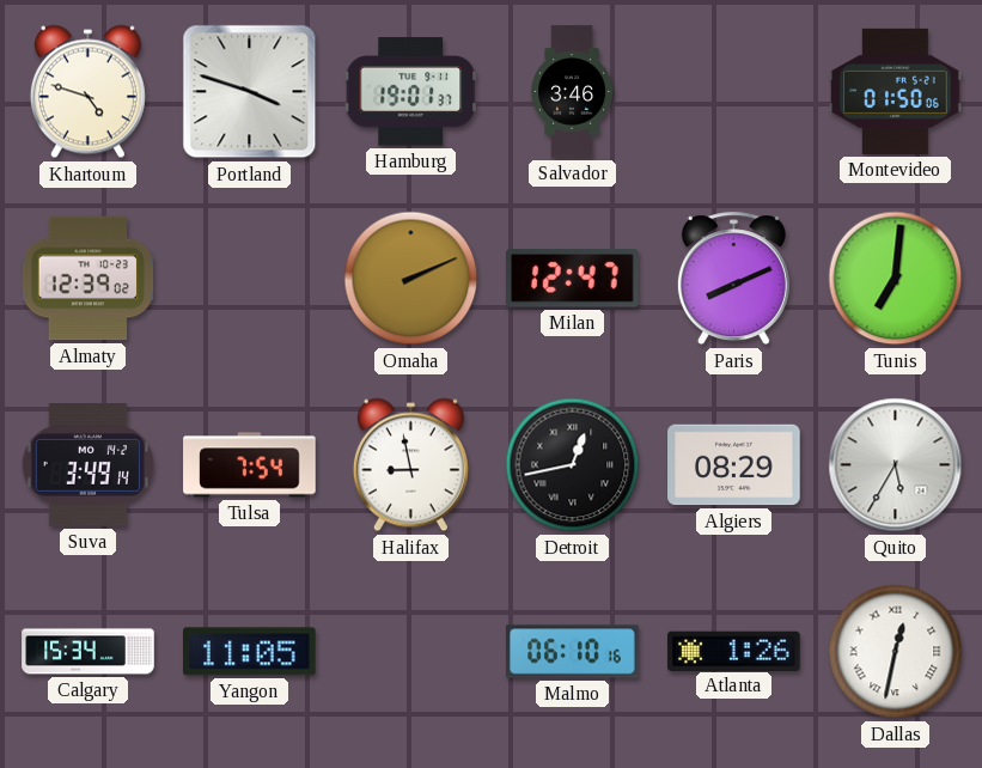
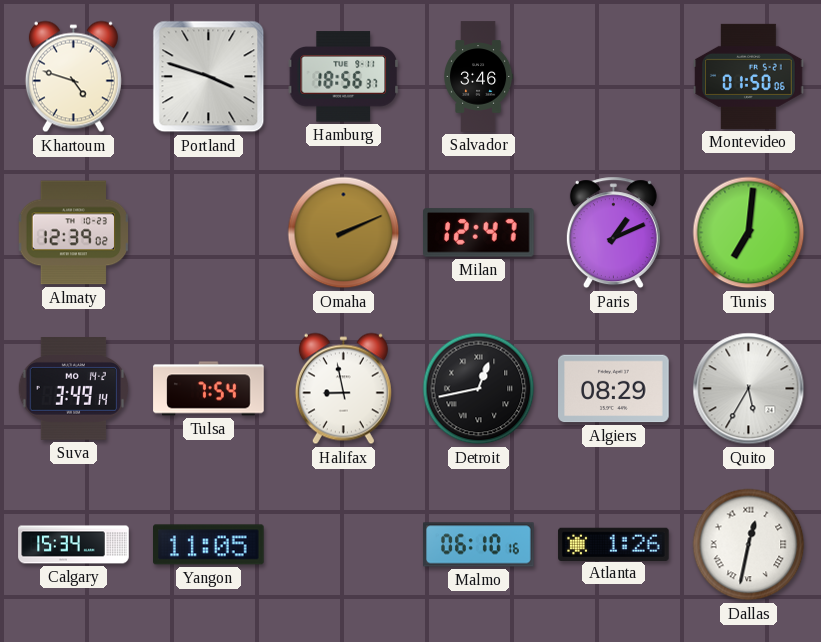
Hamburg: 19:01 -> 18:56
Paris: 8:11 -> 1:11
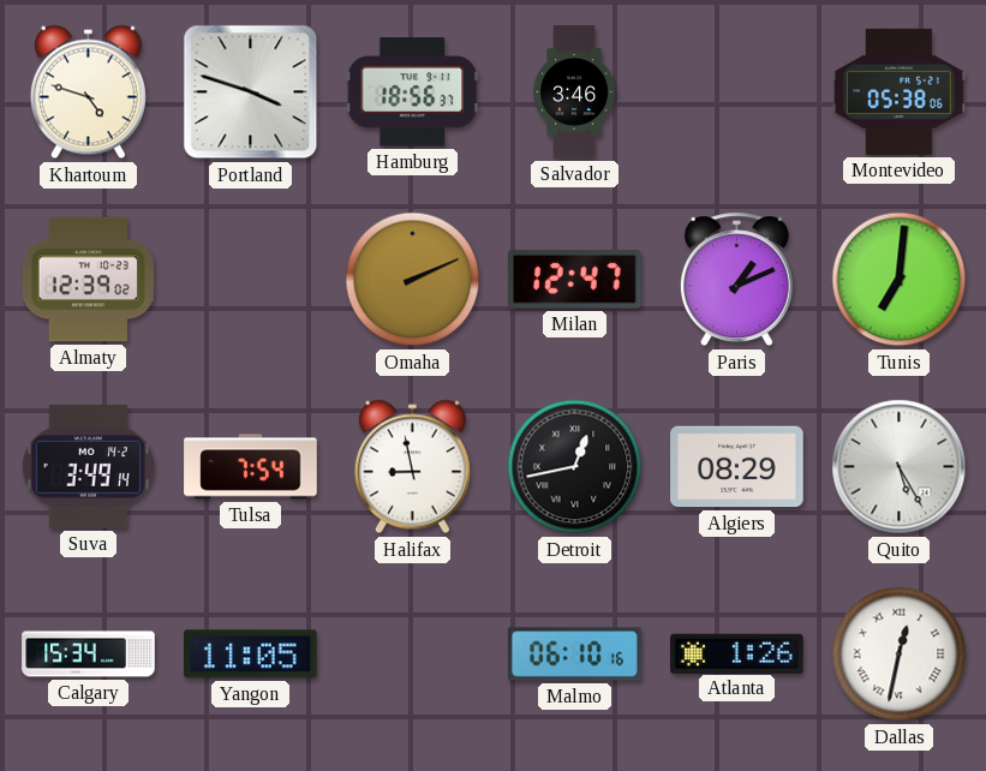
Montevideo: 01:50 -> 05:38
Quito: 5:35 -> 5:25
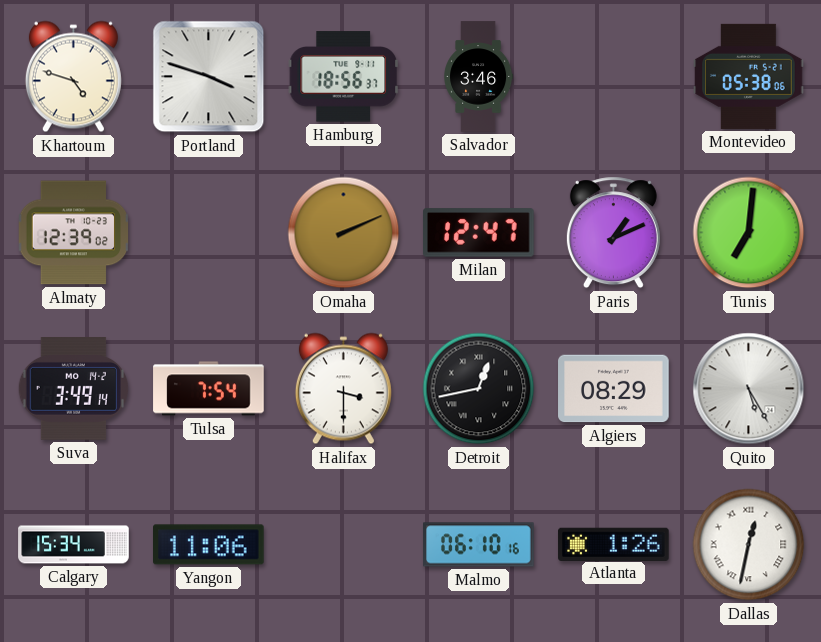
Halifax: 8:58 -> 3:30
Yangon: 11:05 -> 11:06
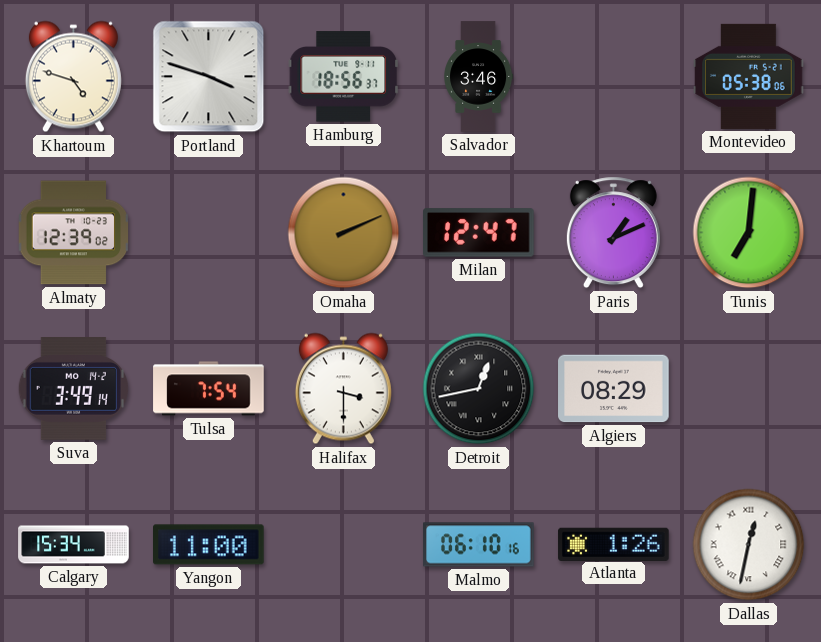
Quito: 5:25 -> none
Yangon: 11:06 -> 11:00
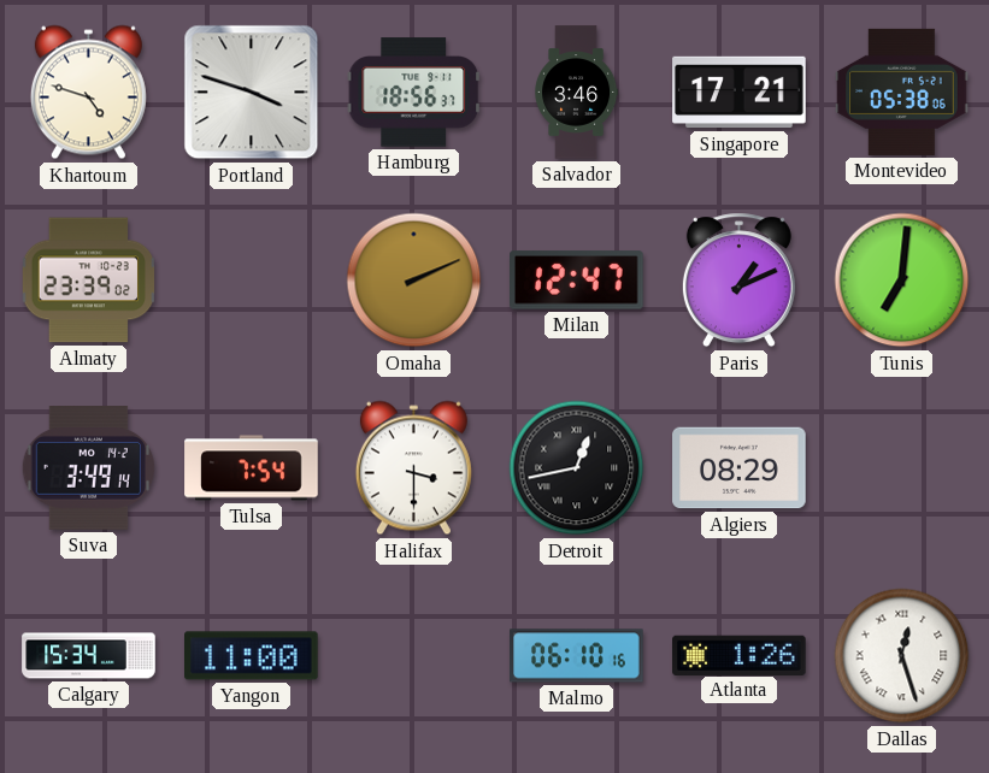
Singapore: none -> 17:21
Almaty: 12:39 -> 23:39
Dallas: 12:32 -> 12:27
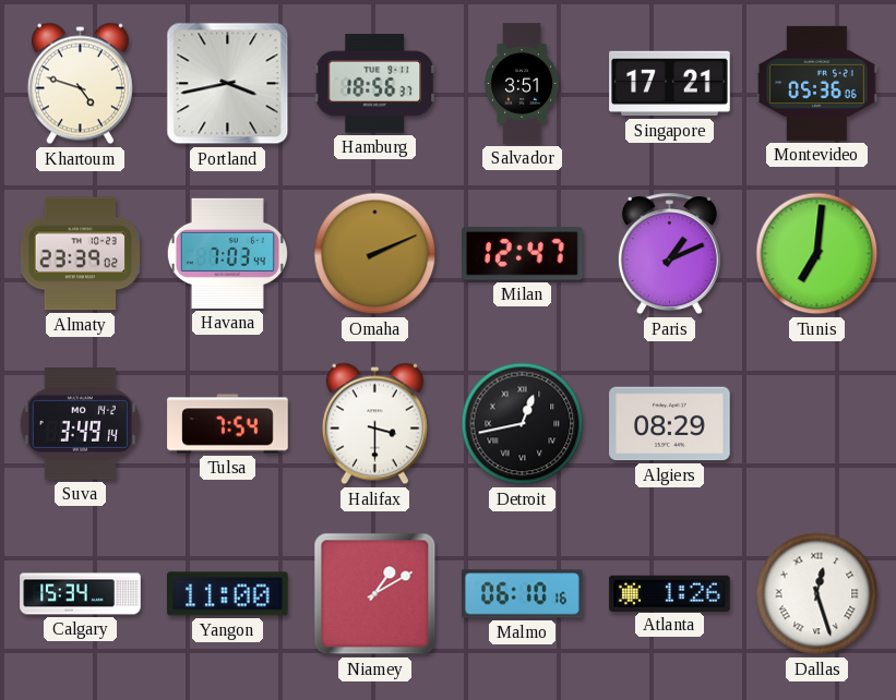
Portland: 3:48 -> 3:43
Salvador: 3:46 -> 3:51
Montevideo: 05:38 -> 05:36
Havana: none -> 7:03
Niamey: none -> 1:10
